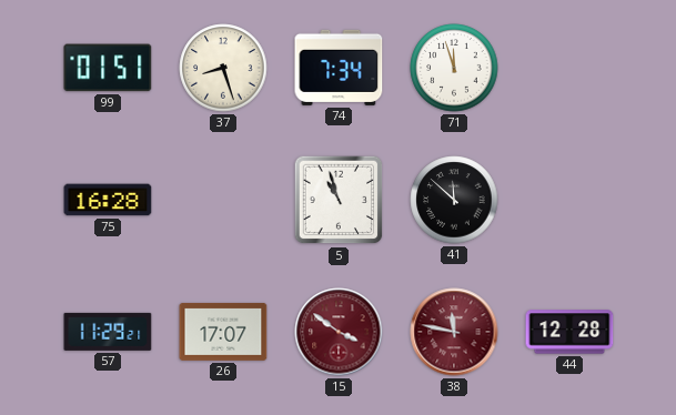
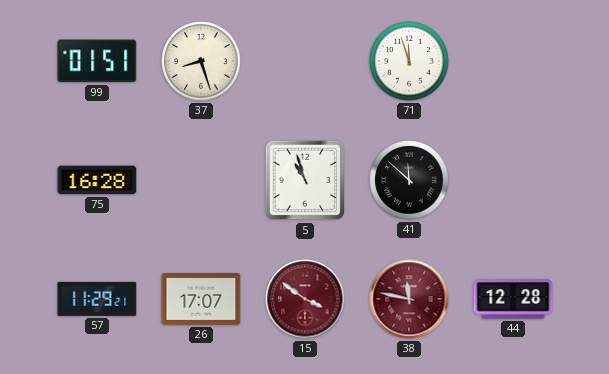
74: 7:34 -> none
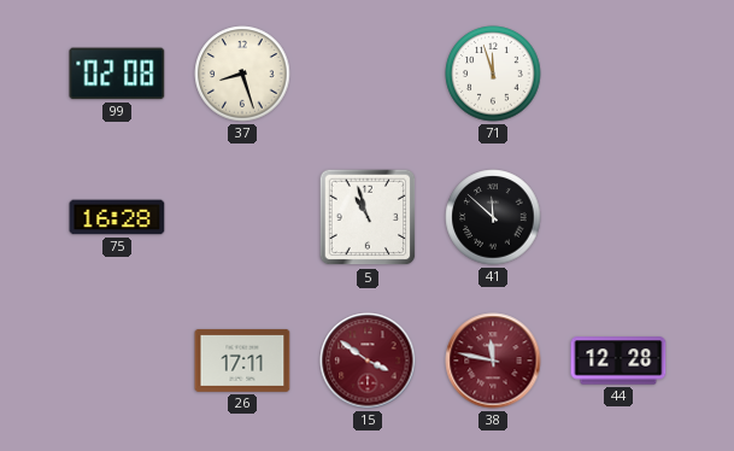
99: 01:51 -> 02:08
57: 11:29 -> none
26: 17:07 -> 17:11
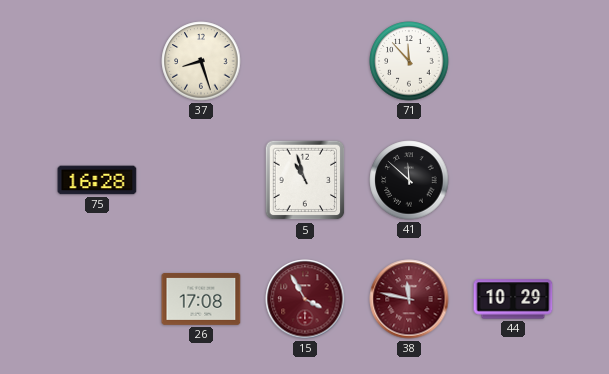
99: 02:08 -> none
71: 11:57 -> 11:53
26: 17:11 -> 17:08
15: 3:51 -> 3:55
44: 12:28 -> 10:29
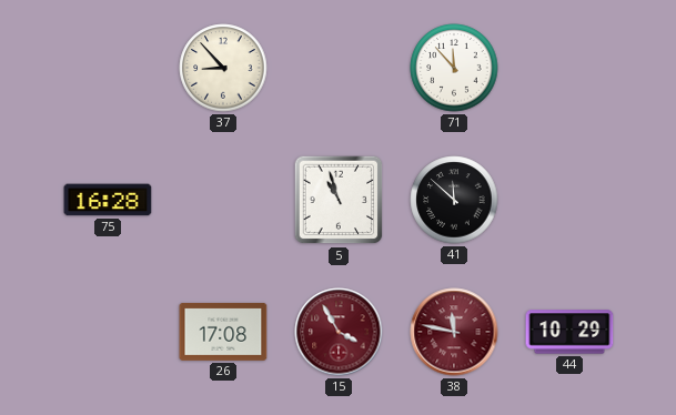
37: 8:27 -> 8:53
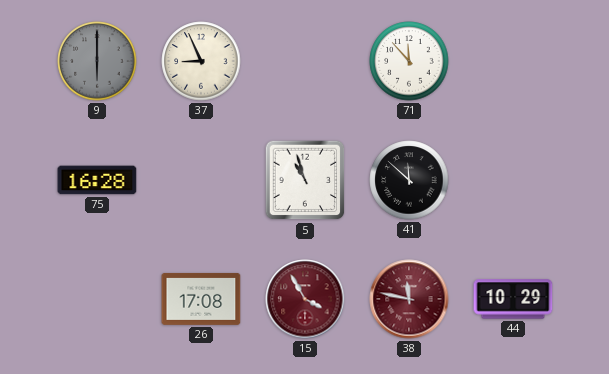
9: none -> 6:00
37: 8:53 -> 8:56
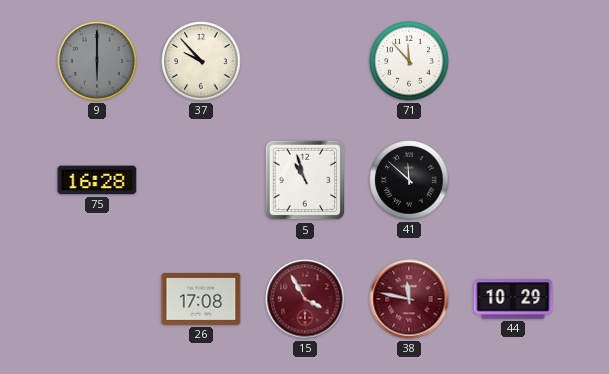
37: 8:56 -> 9:53
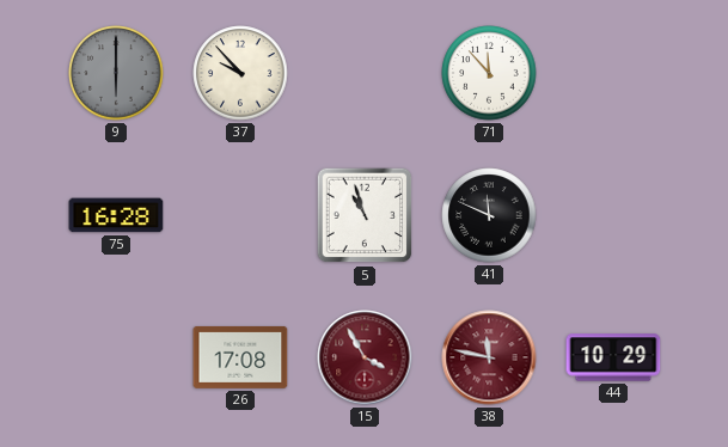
41: 11:52 -> 11:49
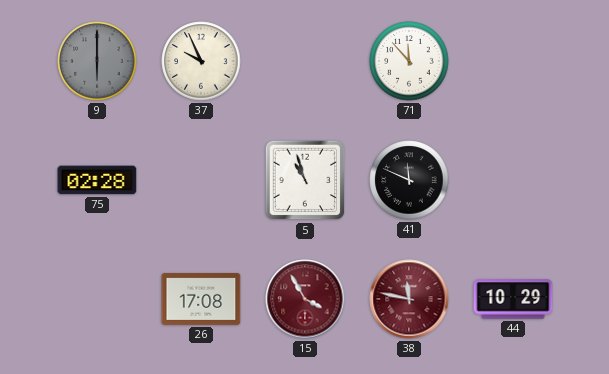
37: 9:53 -> 9:56
75: 16:28 -> 02:28
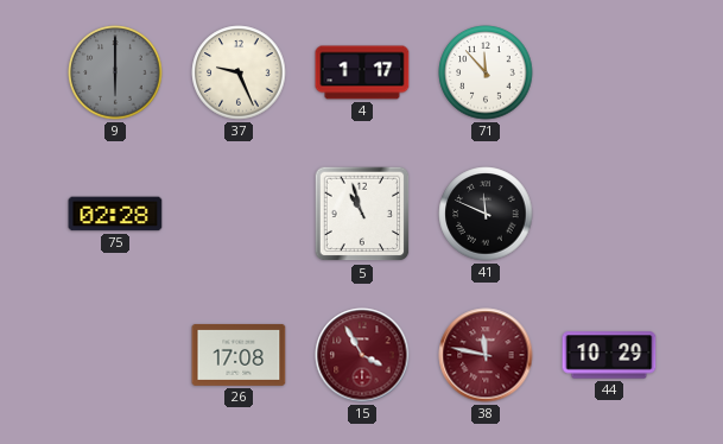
37: 9:56 -> 9:26
4: none -> 1:17
